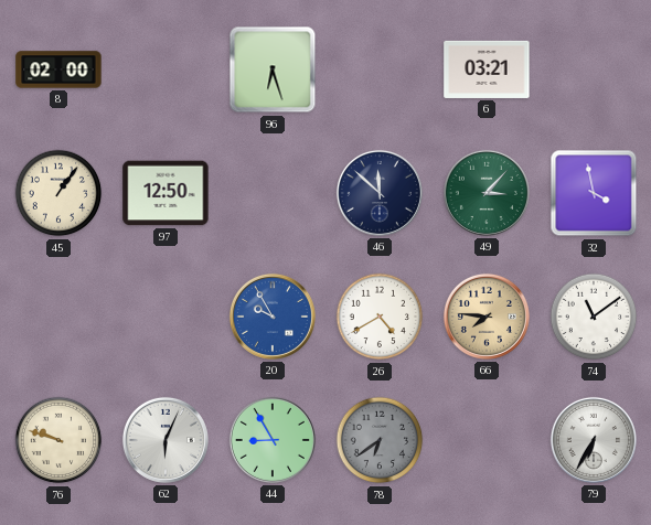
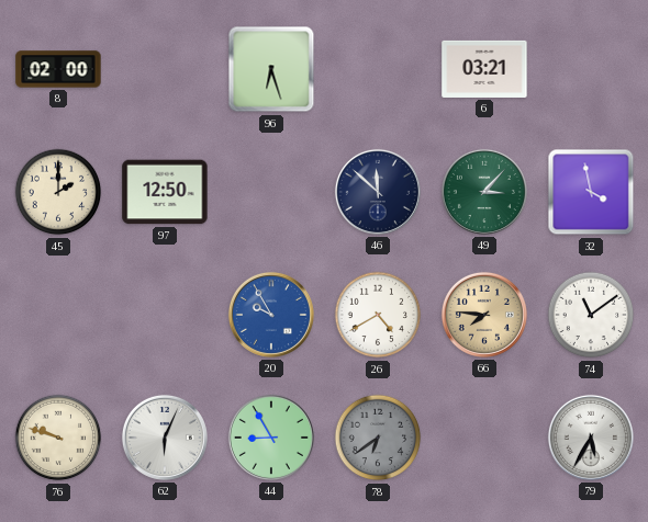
45: 1:06 -> 2:00
79: 6:35 -> 5:35
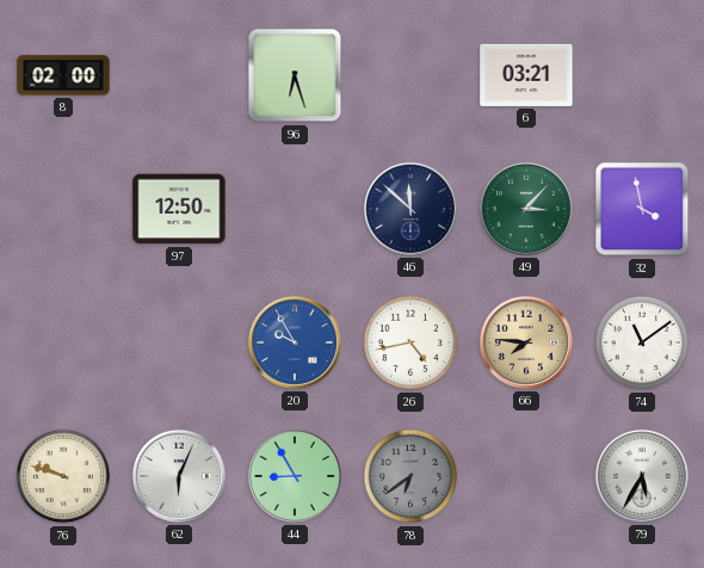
45: 2:00 -> none
26: 4:40 -> 4:43
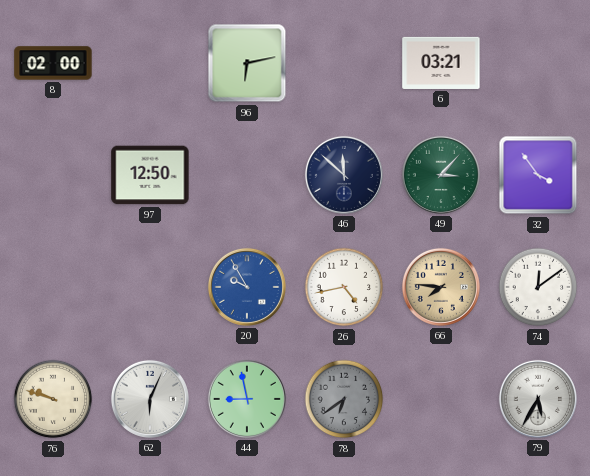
96: 6:27 -> 6:13
32: 3:58 -> 3:54
74: 11:09 -> 12:09
44: 8:55 -> 8:58
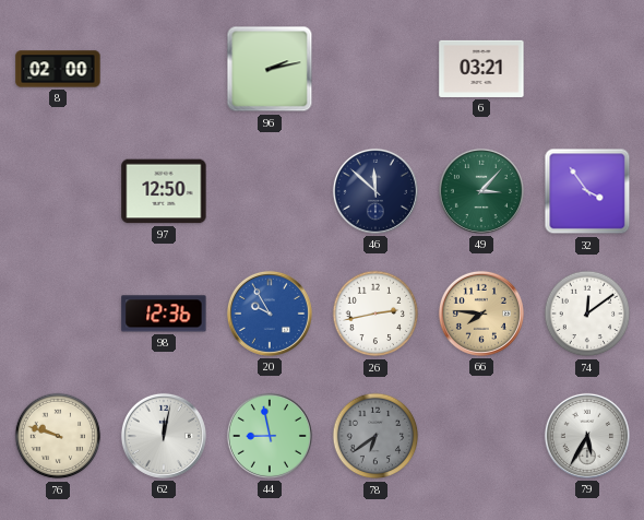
96: 6:13 -> 2:13
98: none -> 12:36
26: 4:43 -> 2:43
62: 6:04 -> 12:02
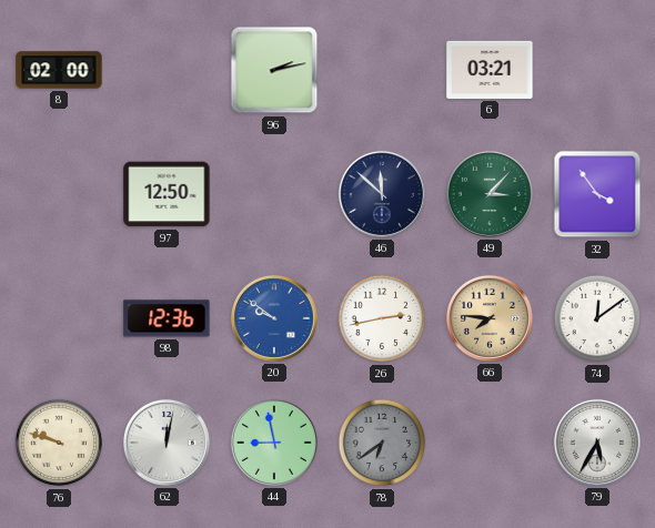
20: 9:55 -> 9:51
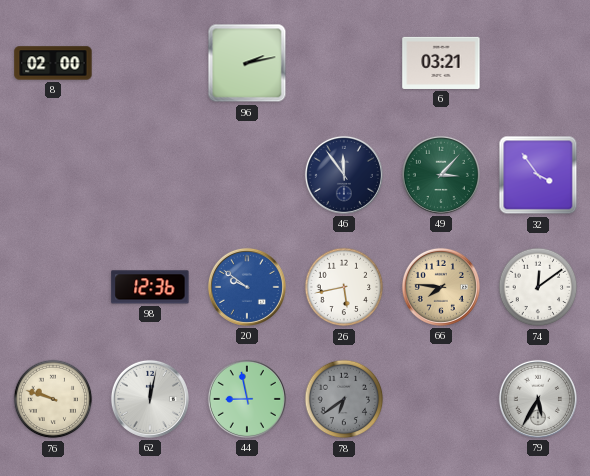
97: 12:50 -> none
46: 11:52 -> 11:54
26: 2:43 -> 5:43
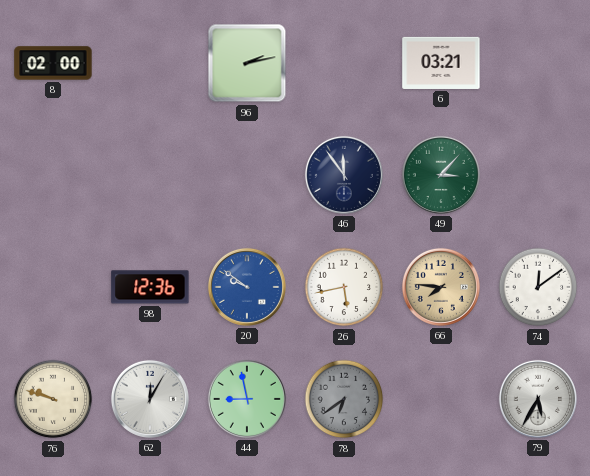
32: 3:54 -> none
62: 12:02 -> 12:05
